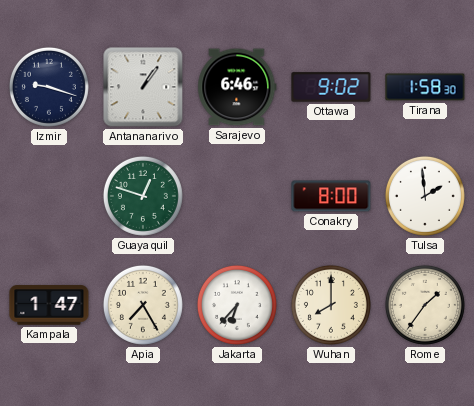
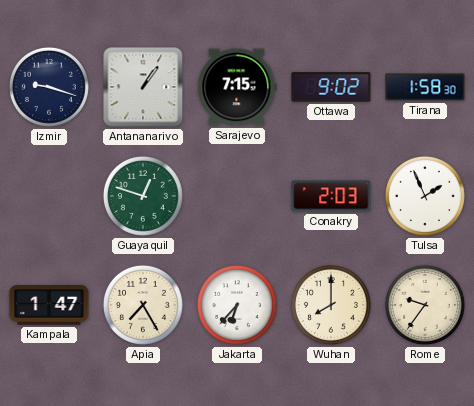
Sarajevo: 6:46 -> 7:15
Conakry: 8:00 -> 2:03
Tulsa: 1:59 -> 1:56
Rome: 1:36 -> 9:36
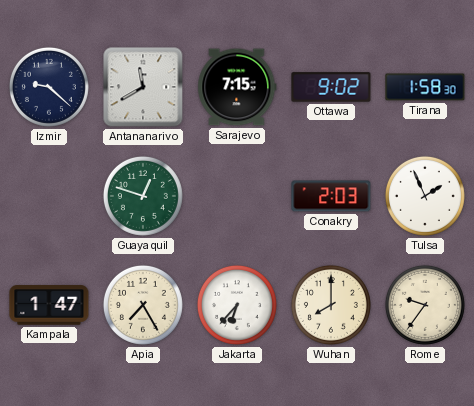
Izmir: 9:18 -> 9:22
Antananarivo: 1:06 -> 11:40
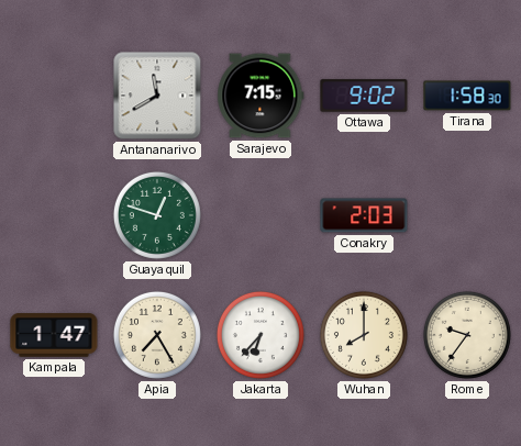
Izmir: 9:22 -> none
Tulsa: 1:56 -> none
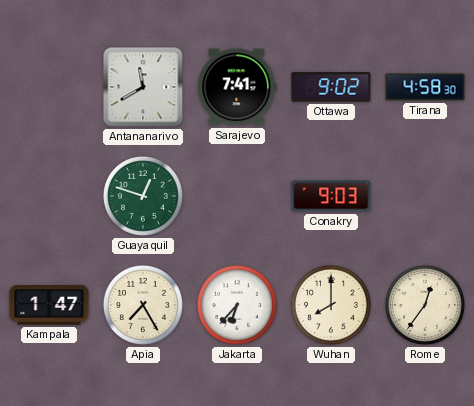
Sarajevo: 7:15 -> 7:41
Tirana: 1:58 -> 4:58
Conakry: 2:03 -> 9:03
Rome: 9:36 -> 12:36
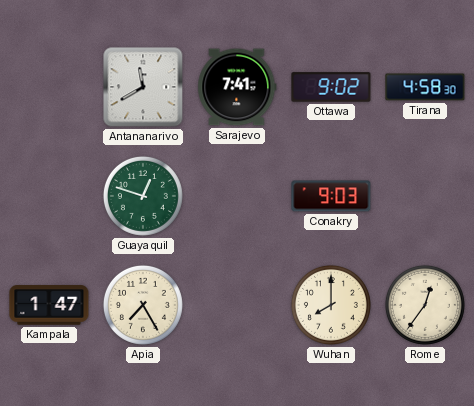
Jakarta: 6:37 -> none
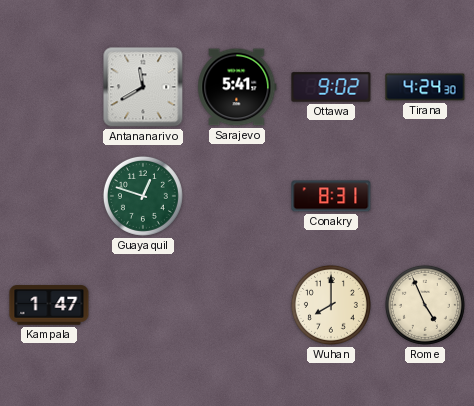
Sarajevo: 7:41 -> 5:41
Tirana: 4:58 -> 4:24
Conakry: 9:03 -> 8:31
Apia: 7:25 -> none
Rome: 12:36 -> 4:56
